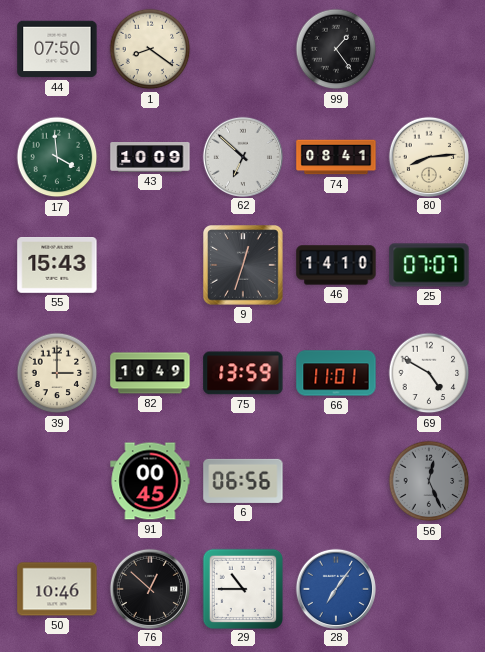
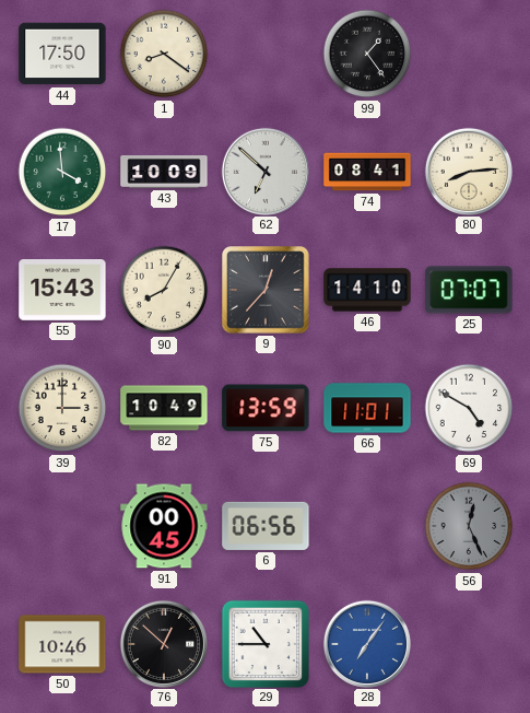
44: 07:50 -> 17:50
90: none -> 8:05
9: 12:33 -> 12:37
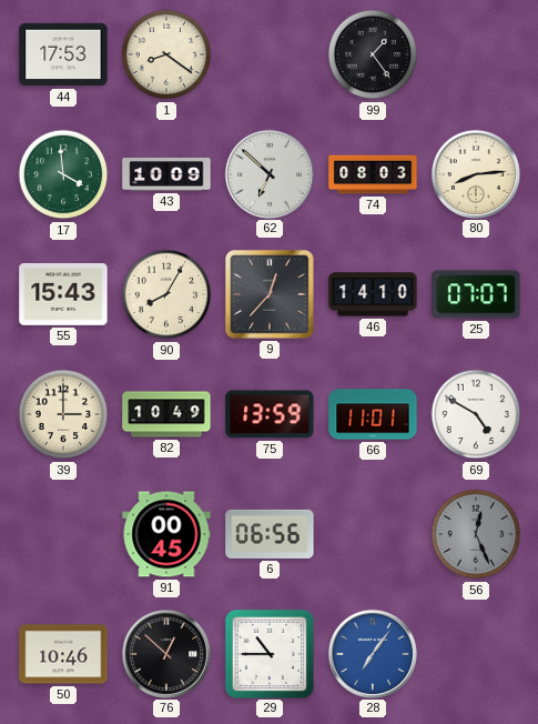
44: 17:50 -> 17:53
74: 08:41 -> 08:03
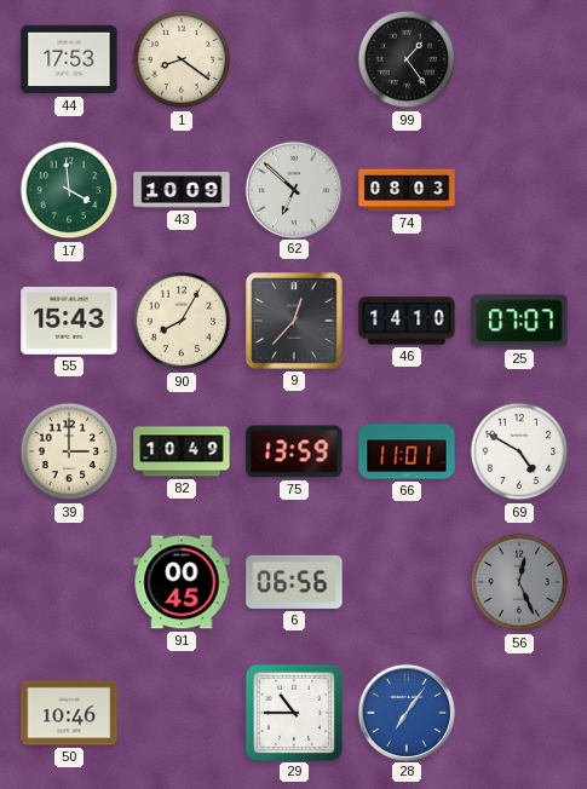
80: 8:14 -> none
76: 12:52 -> none
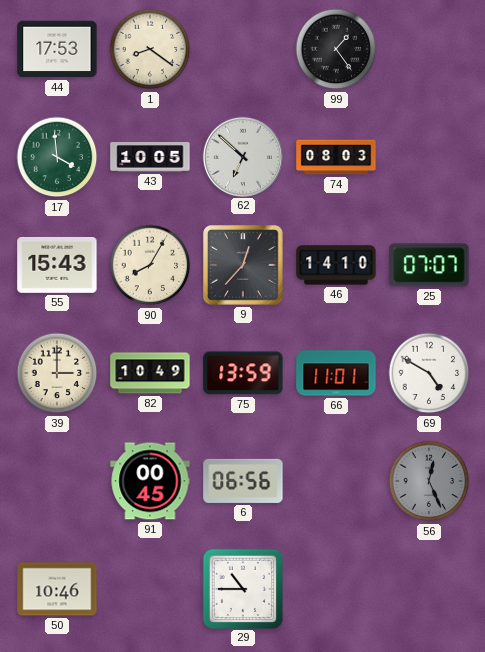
43: 10:09 -> 10:05
28: 7:06 -> none
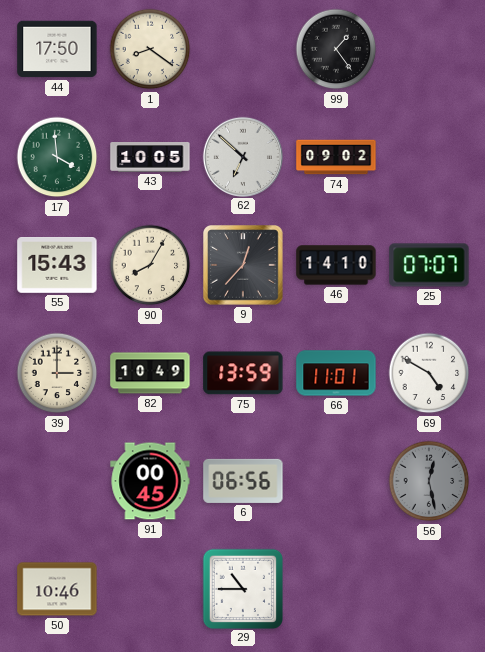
44: 17:53 -> 17:50
74: 08:03 -> 09:02
56: 12:26 -> 12:28
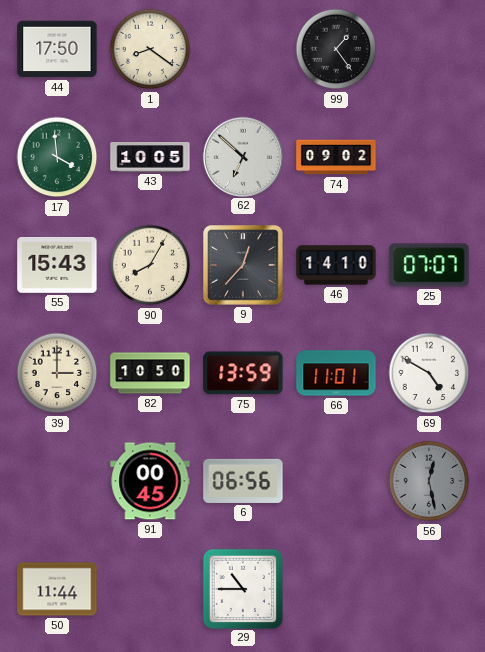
82: 10:49 -> 10:50
50: 10:46 -> 11:44
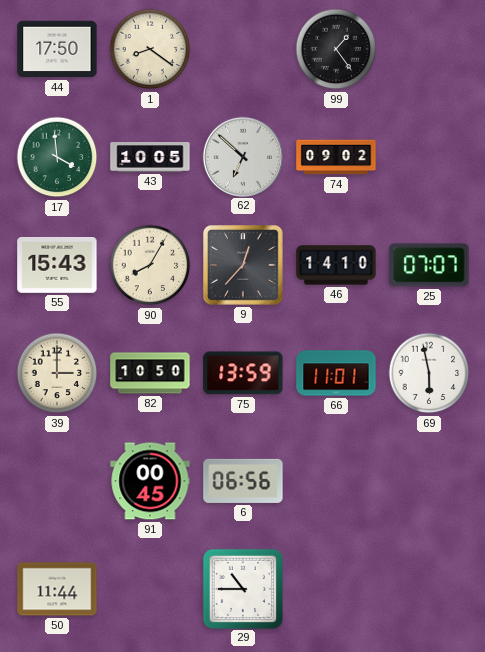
69: 4:50 -> 5:58
56: 12:28 -> none
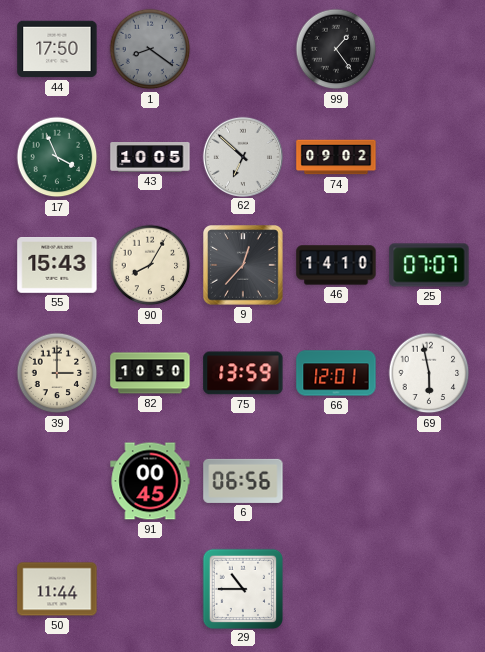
1 dial: cream -> grey
17: 3:59 -> 3:56
66: 11:01 -> 12:01
